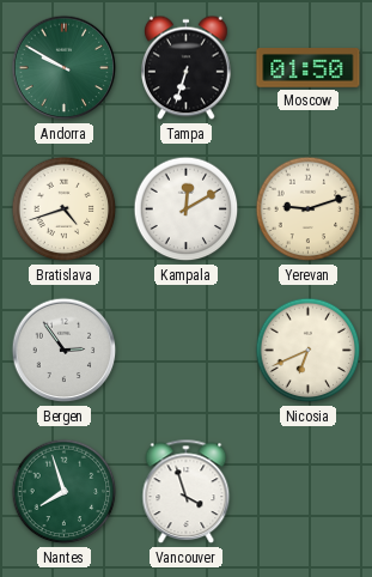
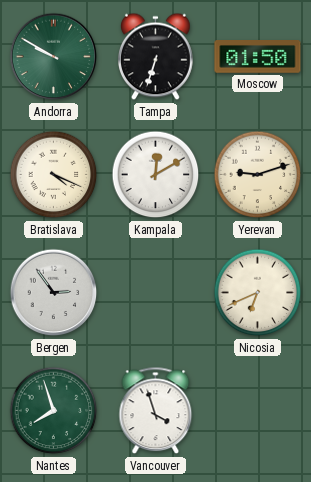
Bratislava: 4:42 -> 4:19
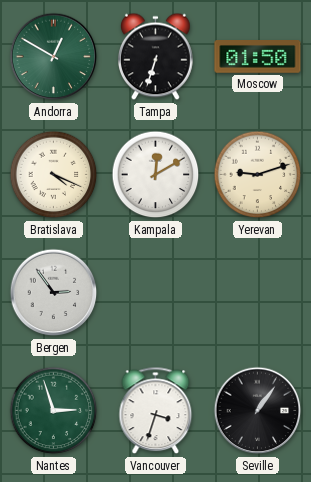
Andorra: 9:50 -> 12:50
Nicosia: 6:41 -> none
Nantes: 7:57 -> 2:57
Vancouver: 3:57 -> 3:33
Seville: none -> 1:06
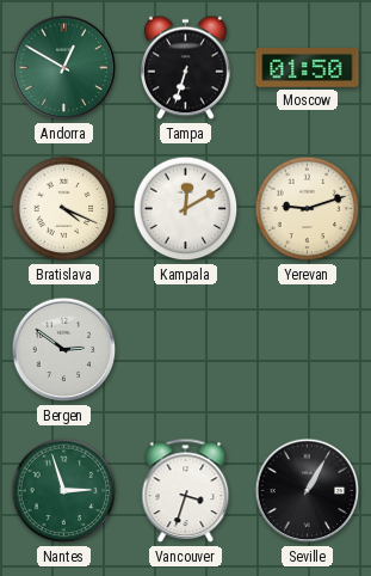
Bergen: 2:54 -> 2:51
Seville: 1:06 -> 1:05
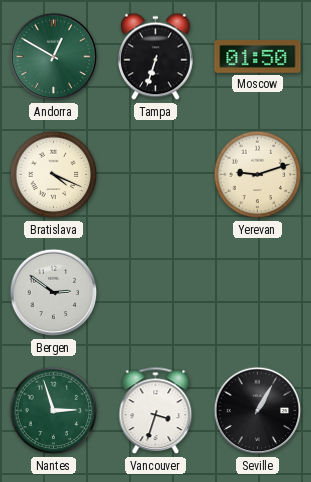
Kampala: 12:10 -> none
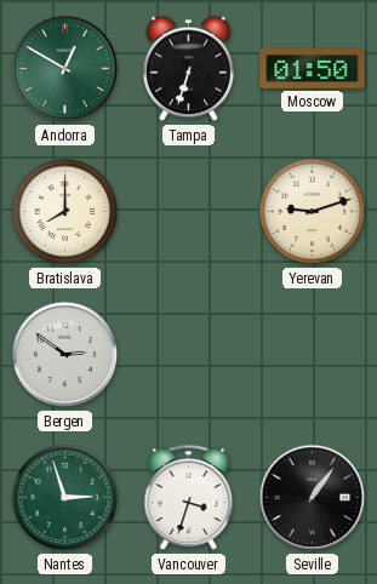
Bratislava: 4:19 -> 8:00
Seville: 1:05 -> 1:06
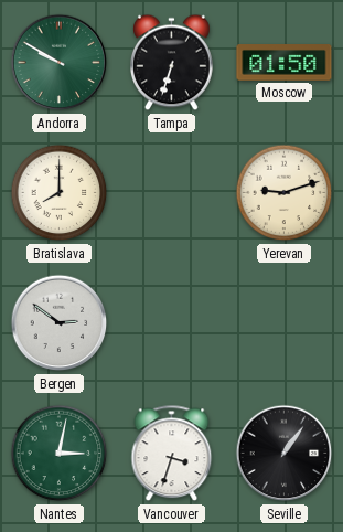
Andorra: 12:50 -> 9:50
Nantes: 2:57 -> 3:02
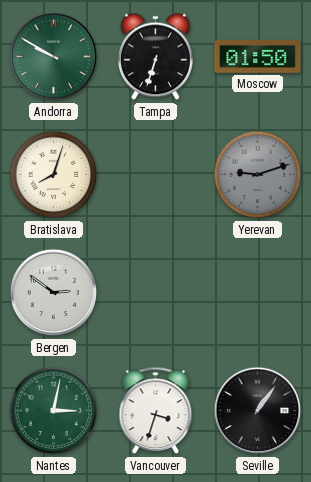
Bratislava: 8:00 -> 8:03
Yerevan dial: cream -> grey
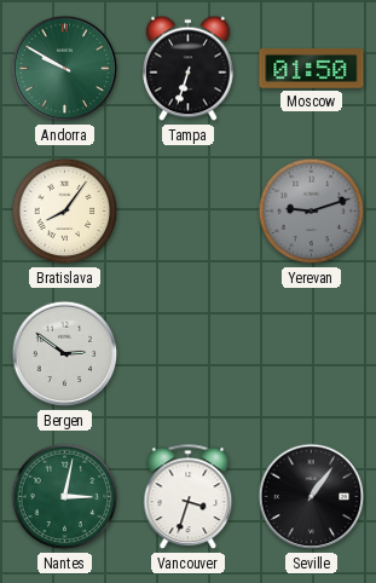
Bratislava: 8:03 -> 8:06
